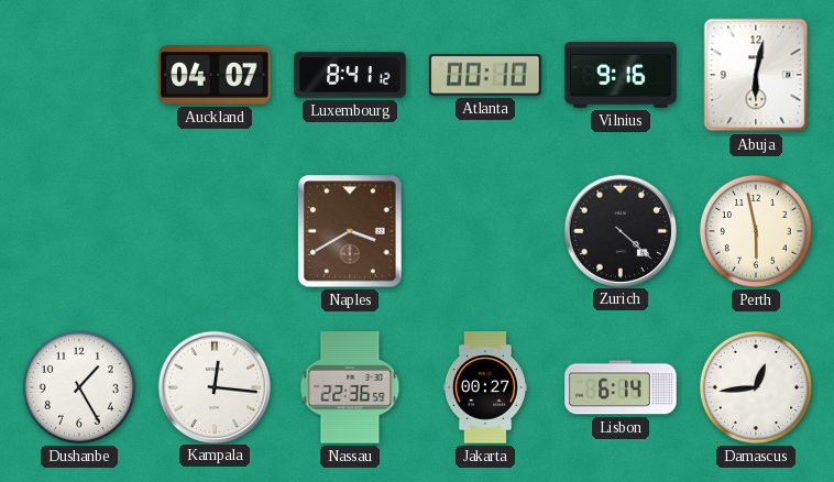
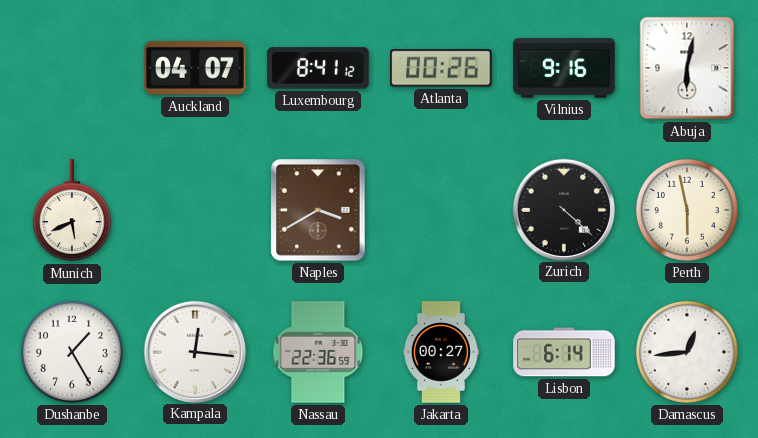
Atlanta: 00:10 -> 00:26
Munich: none -> 5:41
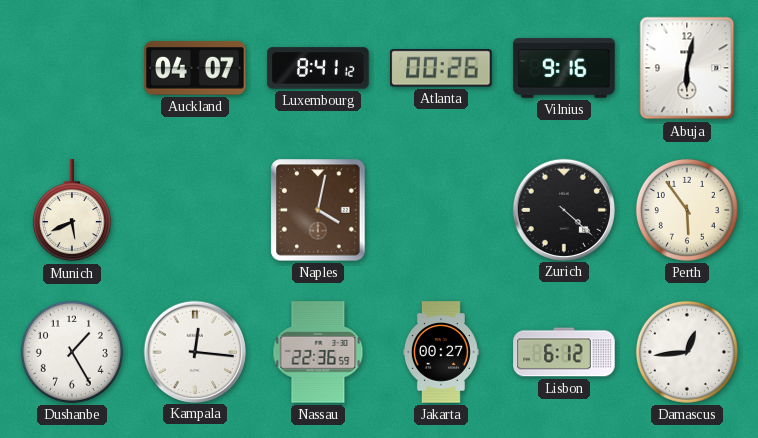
Naples: 3:40 -> 4:02
Perth: 5:58 -> 5:54
Lisbon: 6:14 -> 6:12
